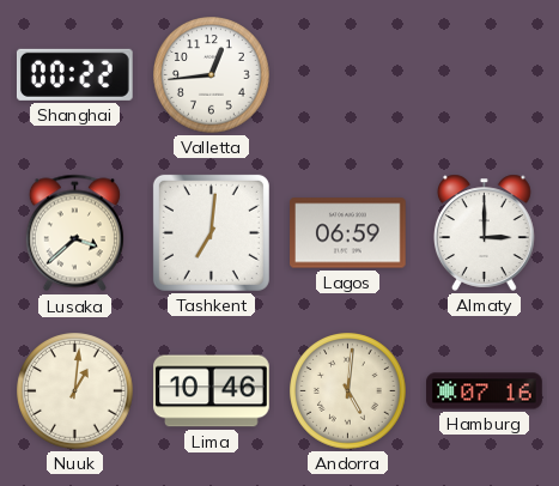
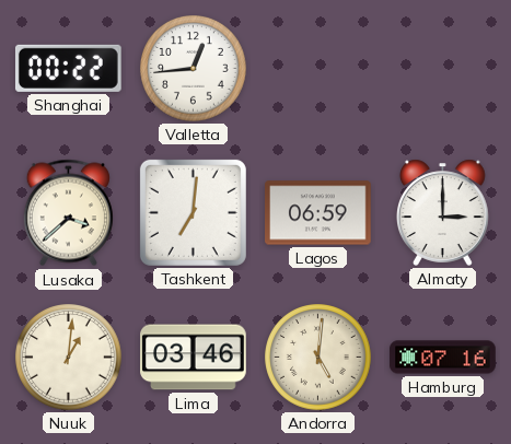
Lima: 10:46 -> 03:46
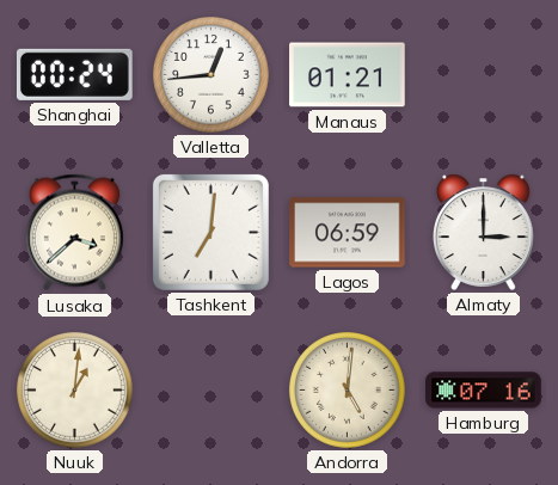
Shanghai: 00:22 -> 00:24
Manaus: none -> 01:21
Lima: 03:46 -> none
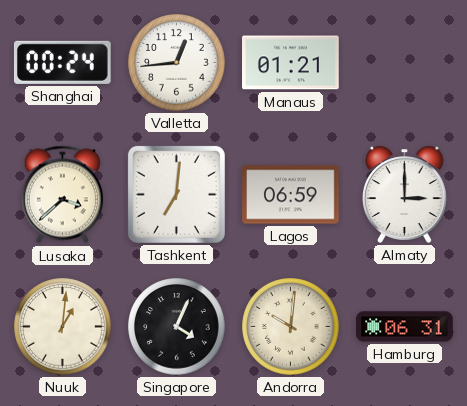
Singapore: none -> 4:04
Andorra: 5:01 -> 10:01
Hamburg: 07:16 -> 06:31
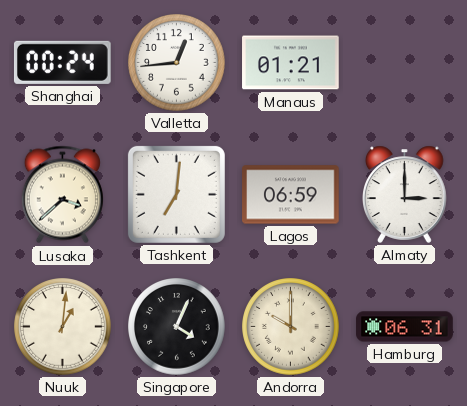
Andorra: 10:01 -> 10:00
